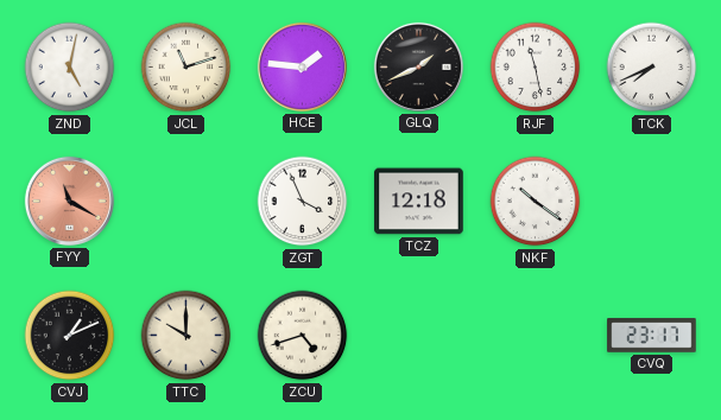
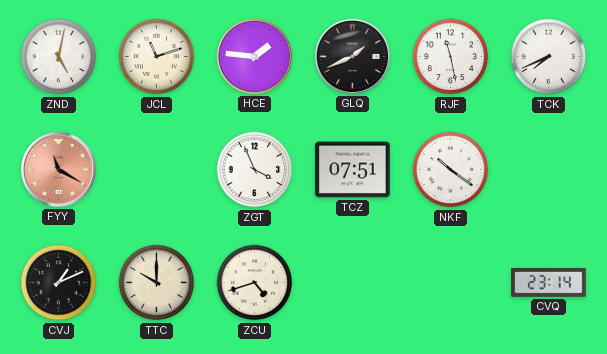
TCZ: 12:18 -> 07:51
CVQ: 23:17 -> 23:14
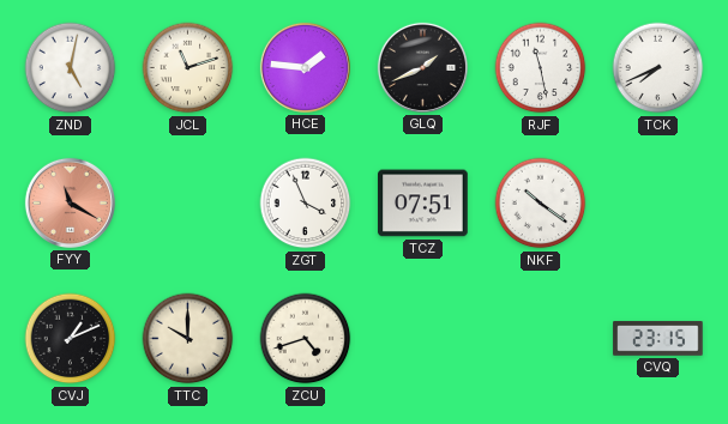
CVQ: 23:14 -> 23:15
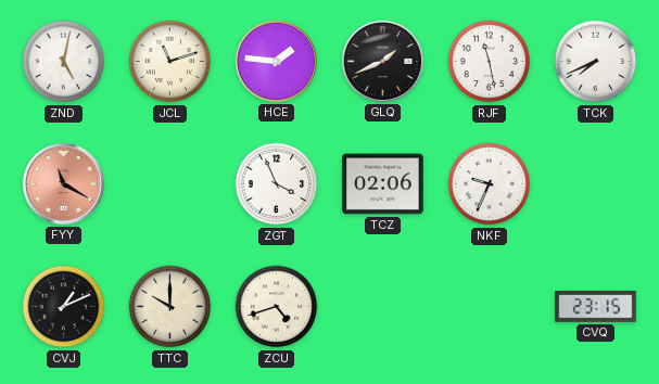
TCZ: 07:51 -> 02:06
NKF: 10:21 -> 9:34
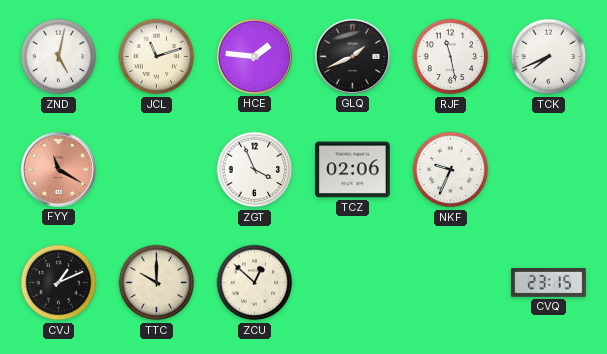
ZCU: 4:42 -> 12:52
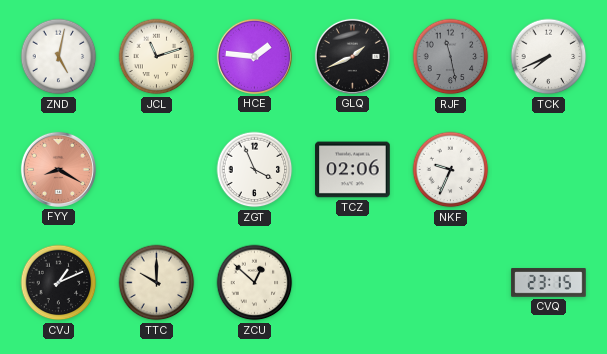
RJF dial: white -> grey
FYY: 11:20 -> 8:20
